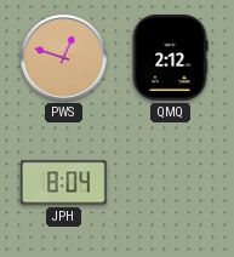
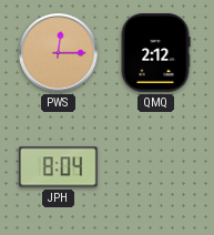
PWS: 12:48 -> 12:15
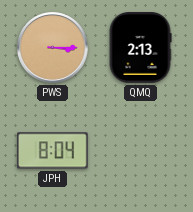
PWS: 12:15 -> 3:15
QMQ: 2:12 -> 2:13
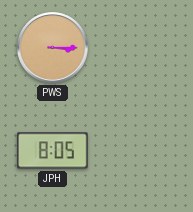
QMQ: 2:13 -> none
JPH: 8:04 -> 8:05
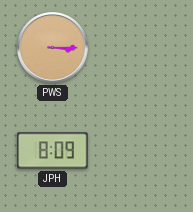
JPH: 8:05 -> 8:09
